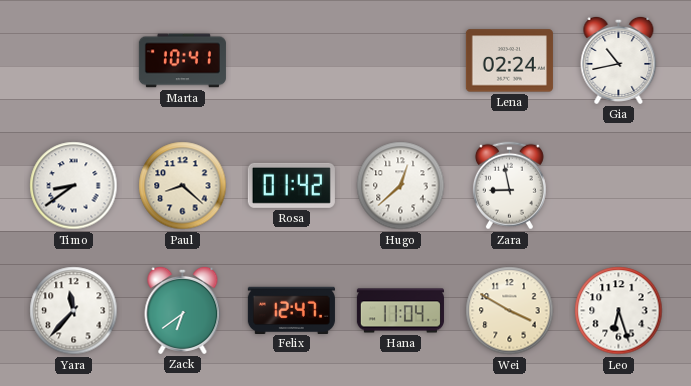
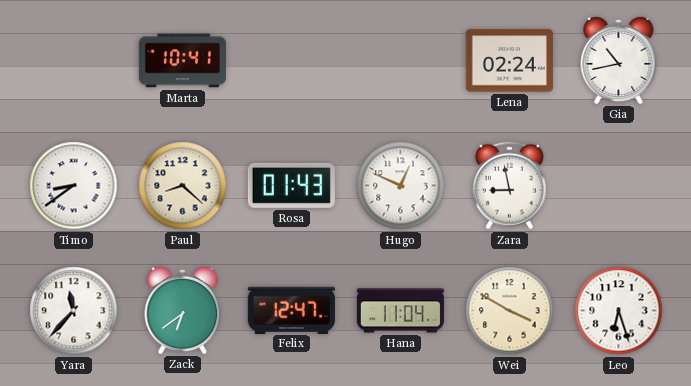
Rosa: 01:42 -> 01:43
Hugo: 12:38 -> 12:49
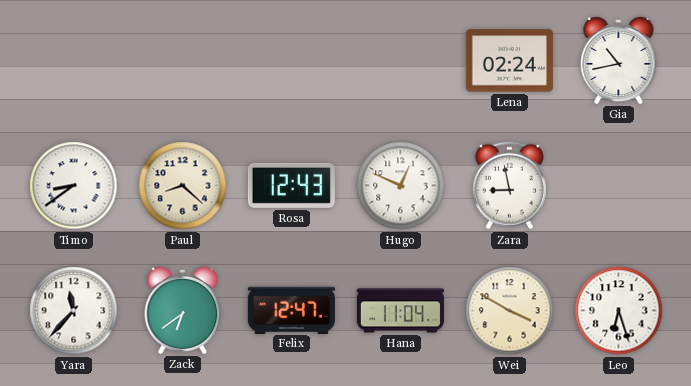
Marta: 10:41 -> none
Rosa: 01:43 -> 12:43
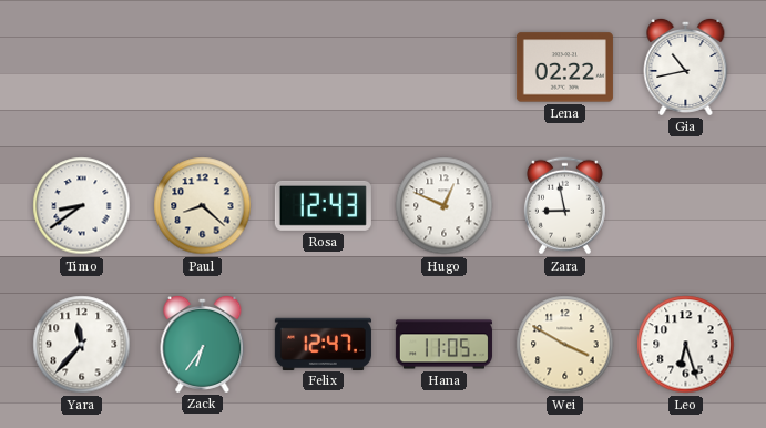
Lena: 02:24 -> 02:22
Zack: 6:39 -> 6:36
Hana: 11:04 -> 11:05
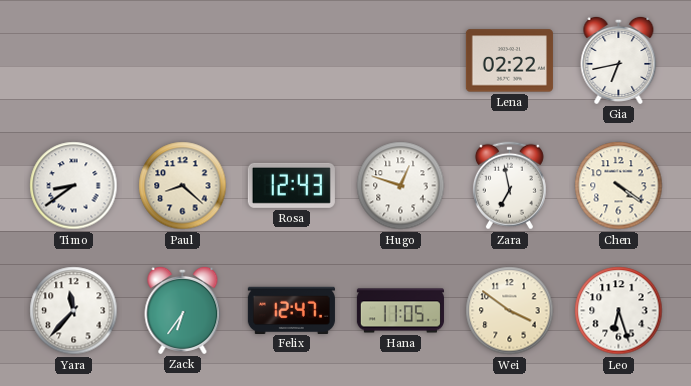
Gia: 10:43 -> 6:43
Hugo: 12:49 -> 12:48
Zara: 8:58 -> 6:58
Chen: none -> 4:21
Wei: 3:50 -> 3:51
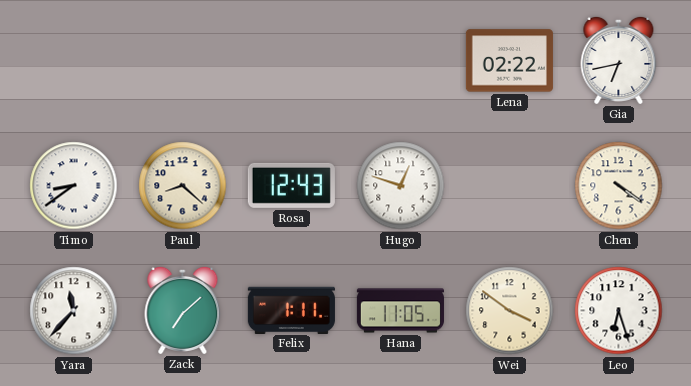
Zara: 6:58 -> none
Zack: 6:36 -> 7:08
Felix: 12:47 -> 1:11
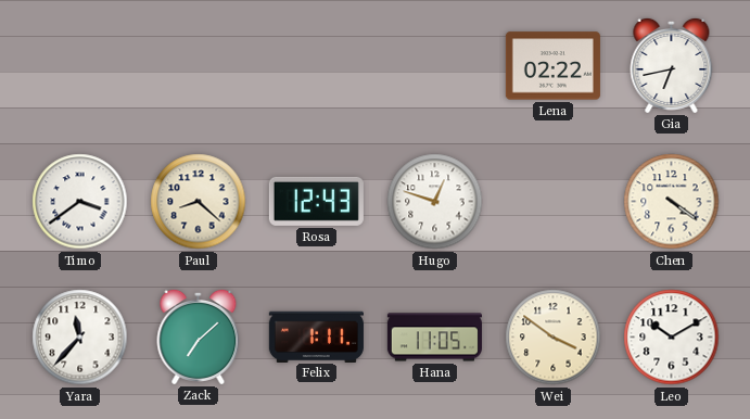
Timo: 8:39 -> 3:39
Leo: 6:27 -> 10:10
